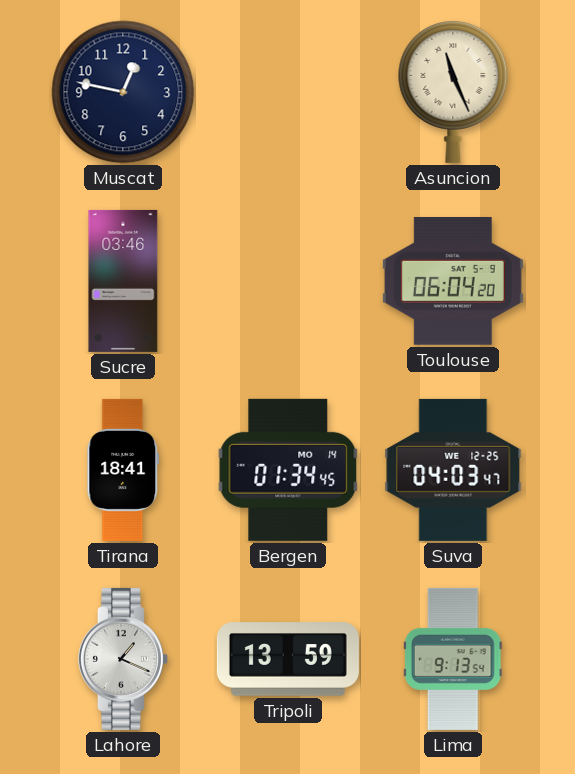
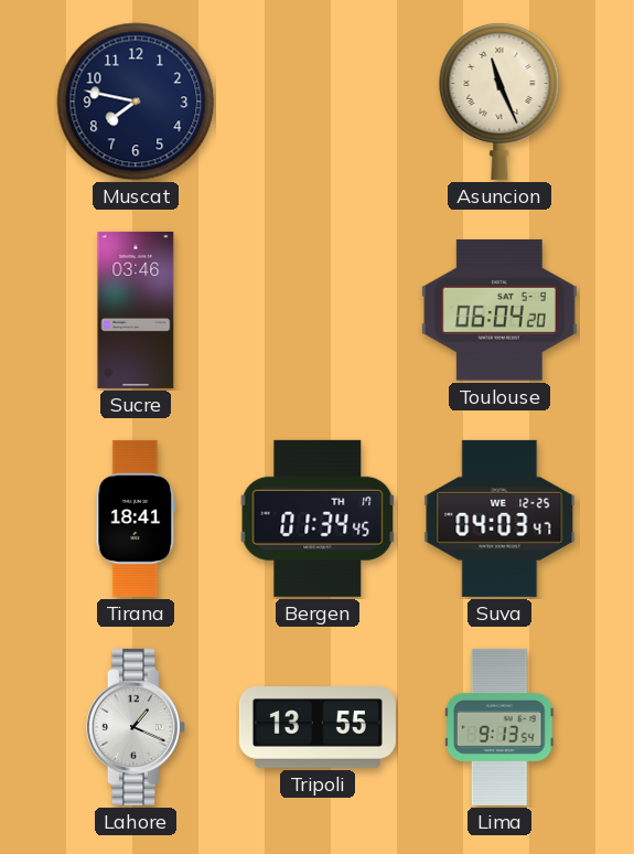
Muscat: 12:47 -> 7:47
Bergen date: MO 14 -> TH 17
Tripoli: 13:59 -> 13:55
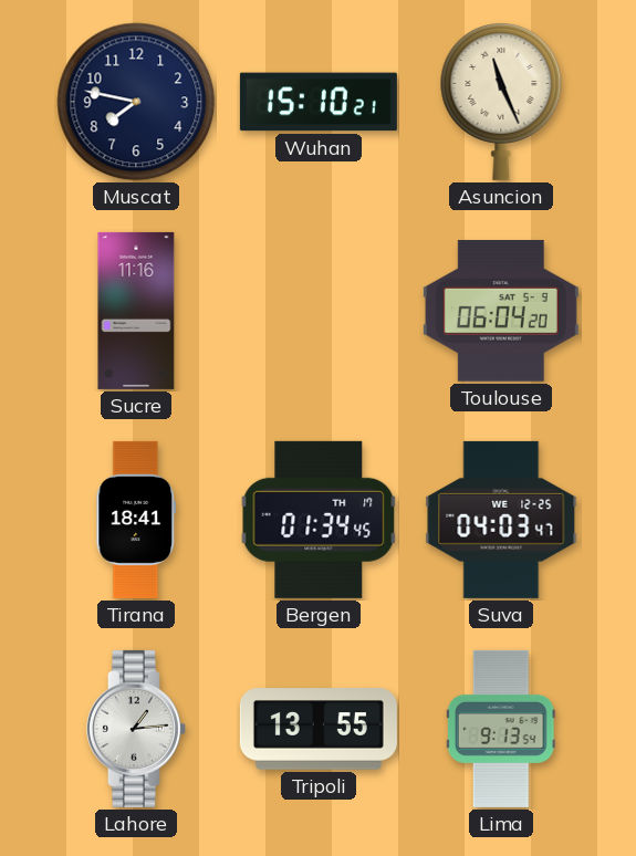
Wuhan: none -> 15:10
Sucre: 03:46 -> 11:16
Lahore: 1:19 -> 1:14
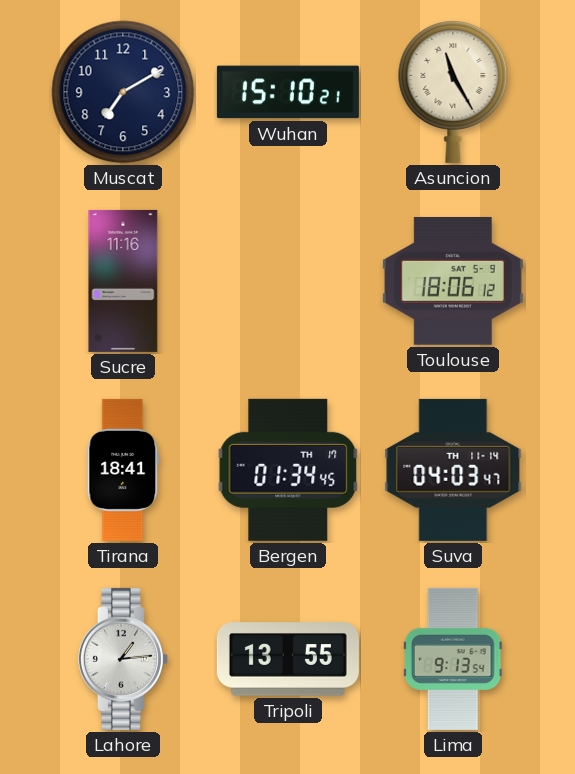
Muscat: 7:47 -> 7:10
Asuncion: 11:26 -> 11:25
Toulouse: 06:04 -> 18:06
Suva date: WE 12-25 -> TH 11-14
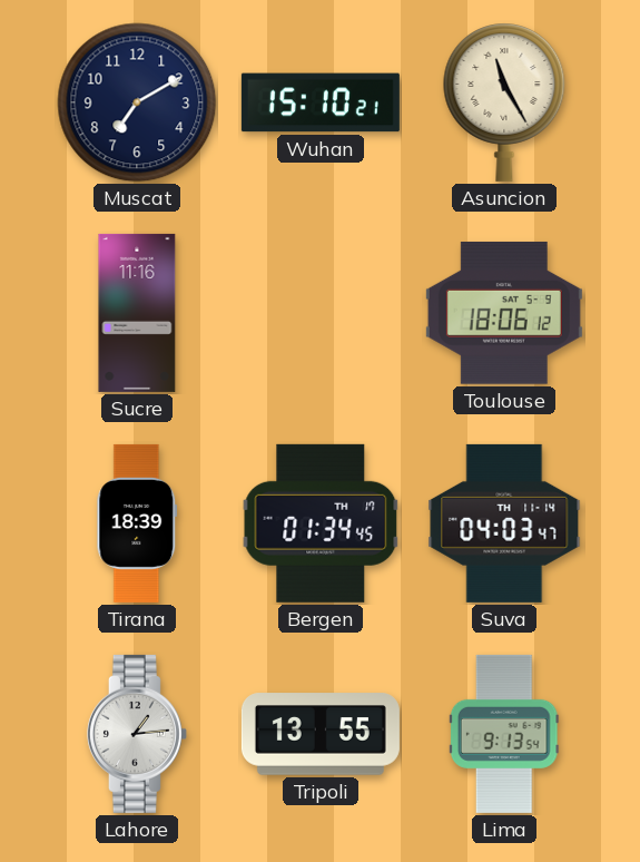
Tirana: 18:41 -> 18:39
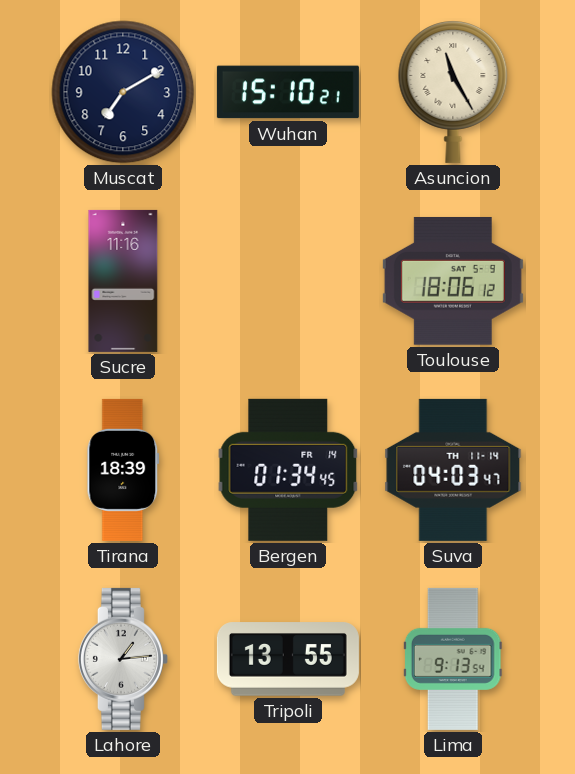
Bergen date: TH 17 -> FR 14
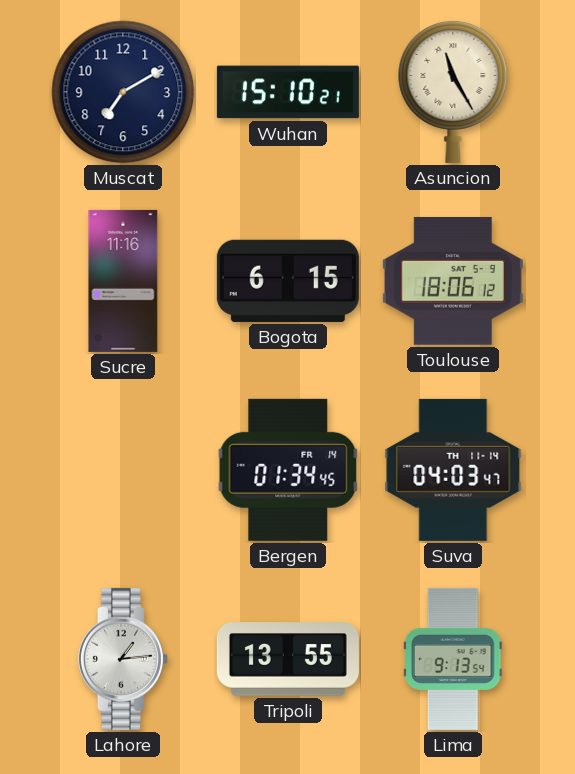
Bogota: none -> 6:15
Tirana: 18:39 -> none
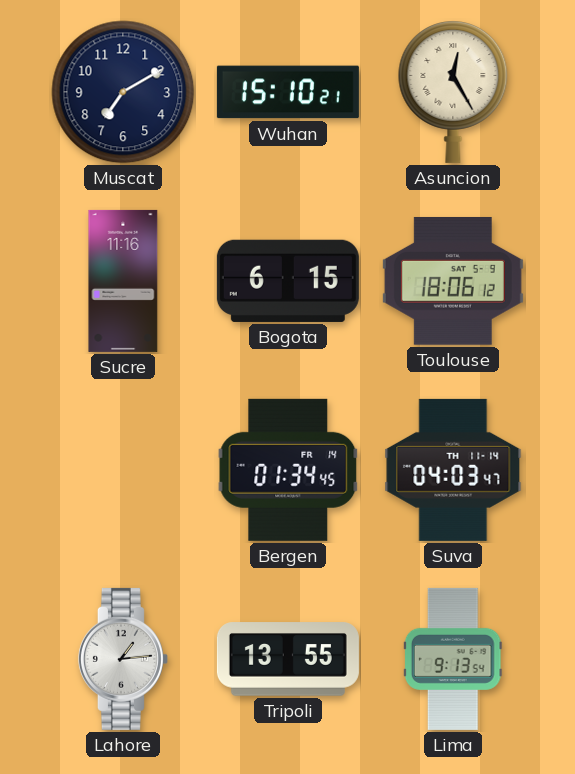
Asuncion: 11:25 -> 12:25
